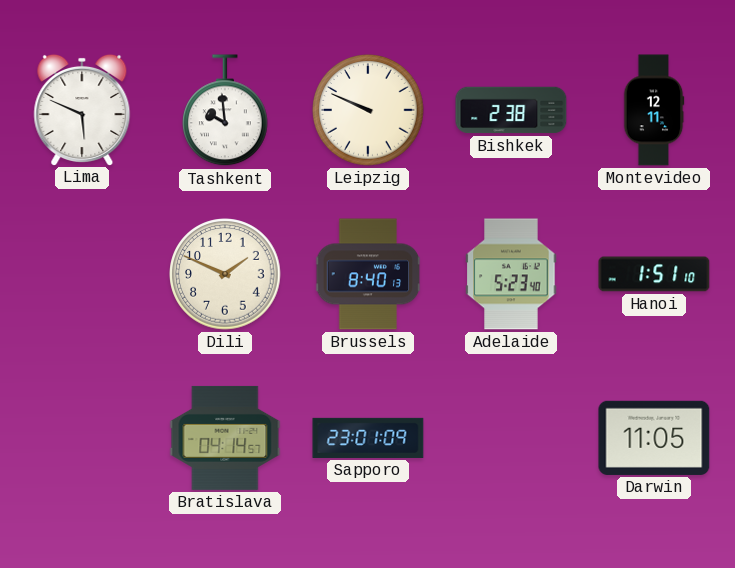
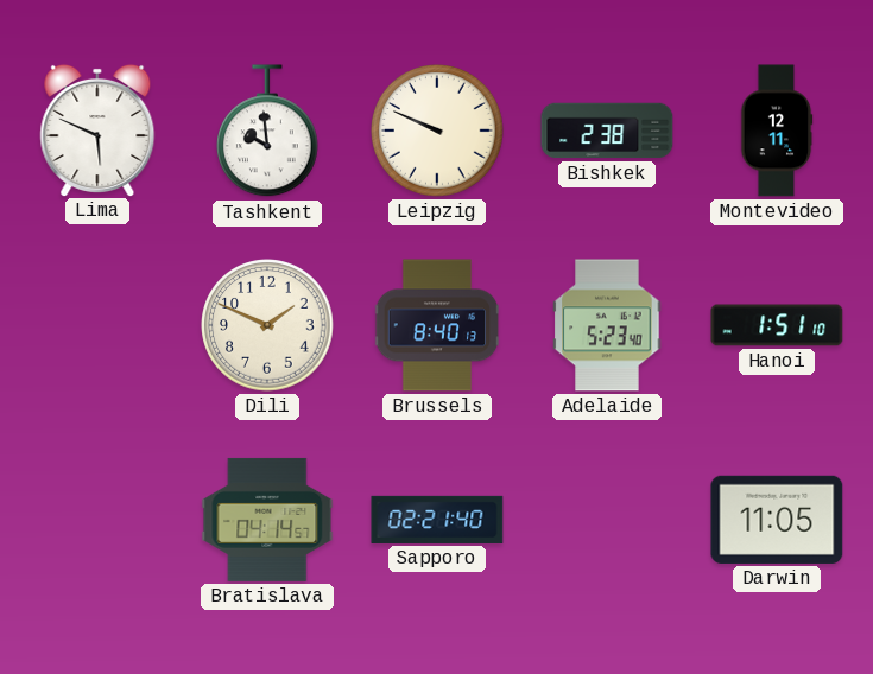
Sapporo: 23:01 -> 02:21
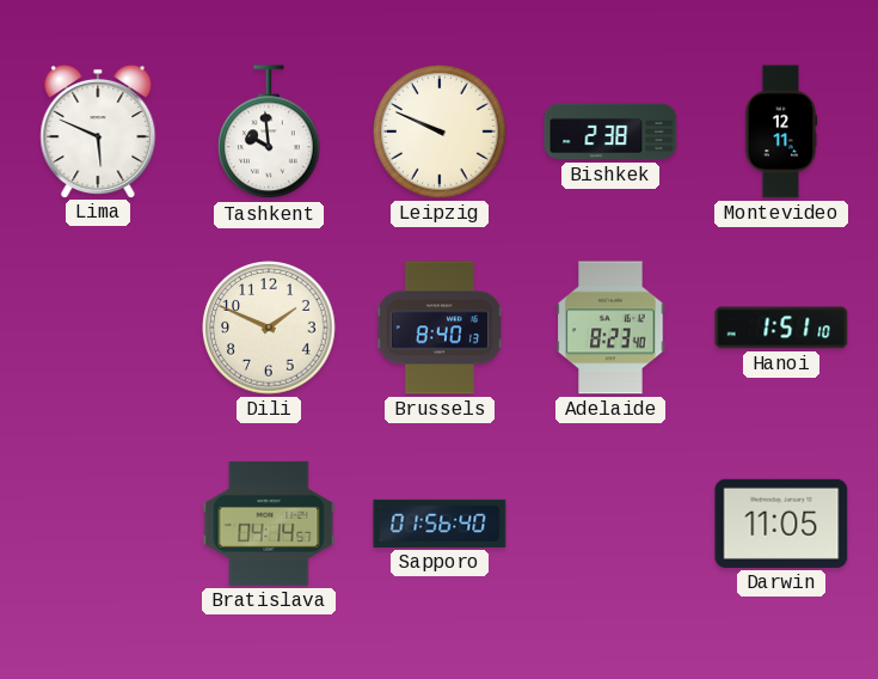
Adelaide: 5:23 -> 8:23
Sapporo: 02:21 -> 01:56
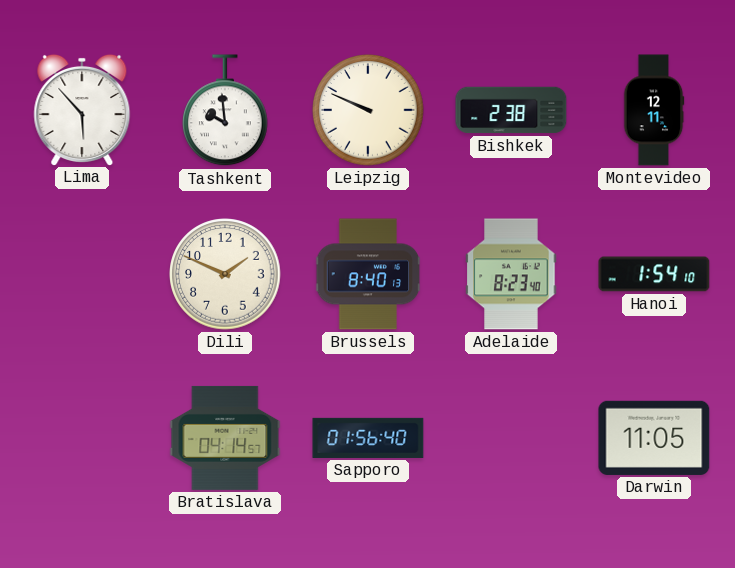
Lima: 5:49 -> 5:53
Hanoi: 1:51 -> 1:54
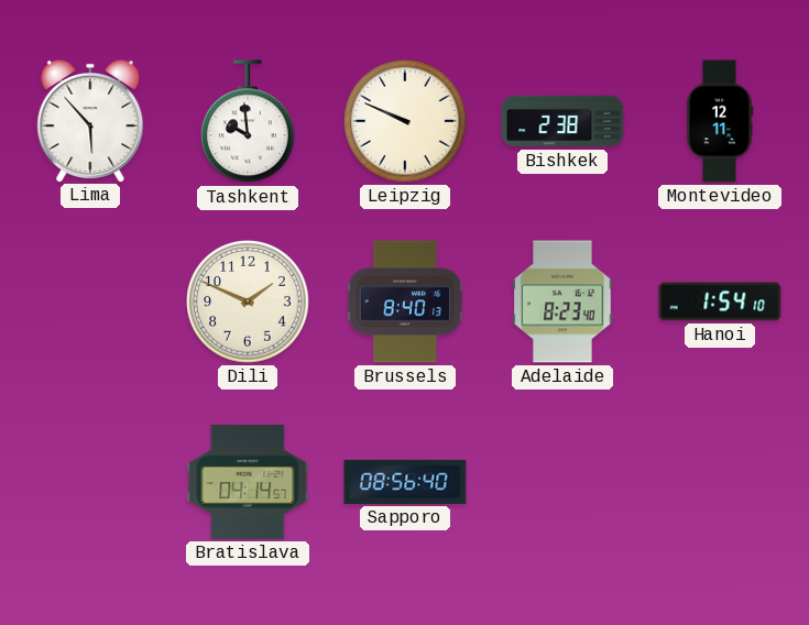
Sapporo: 01:56 -> 08:56
Darwin: 11:05 -> none
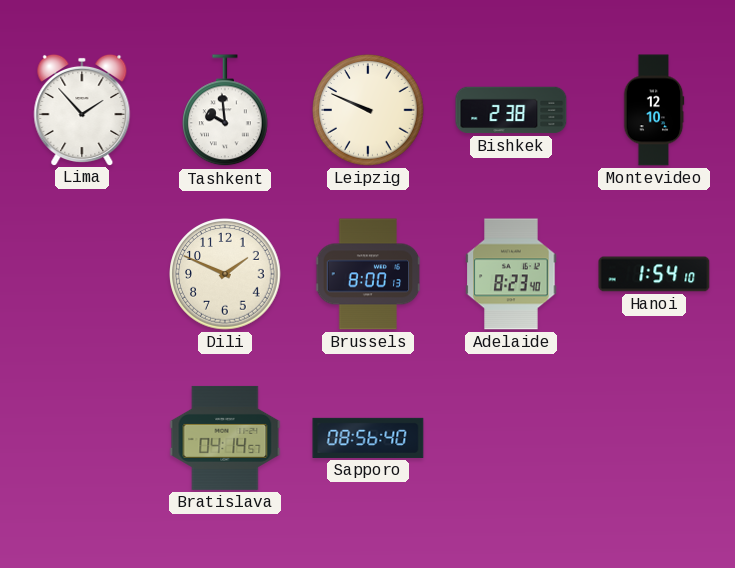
Lima: 5:53 -> 1:53
Montevideo: 12:11 -> 12:10
Brussels: 8:40 -> 8:00
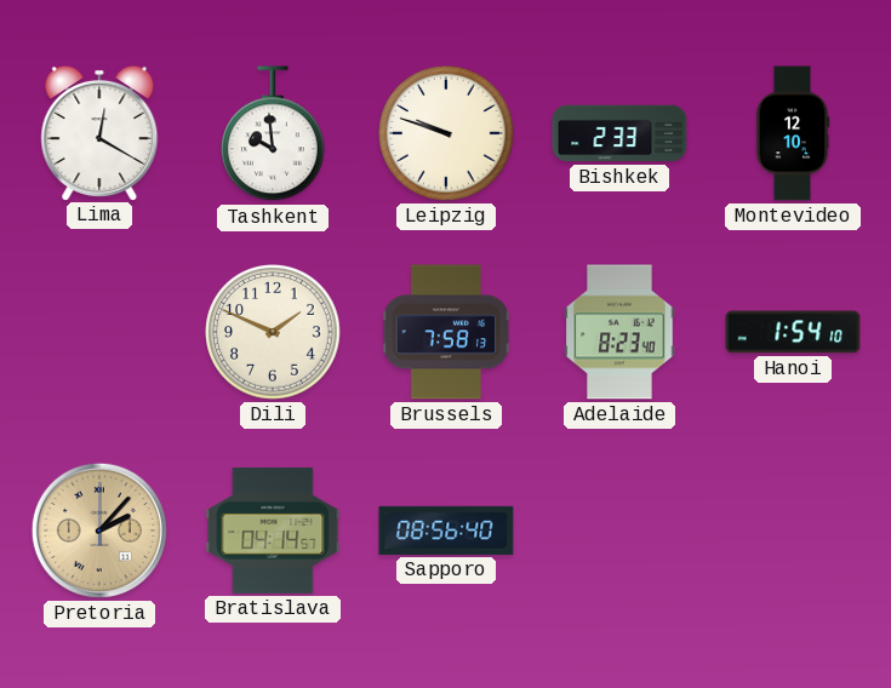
Lima: 1:53 -> 12:20
Leipzig: 9:49 -> 9:48
Bishkek: 2:38 -> 2:33
Brussels: 8:00 -> 7:58
Pretoria: none -> 2:07
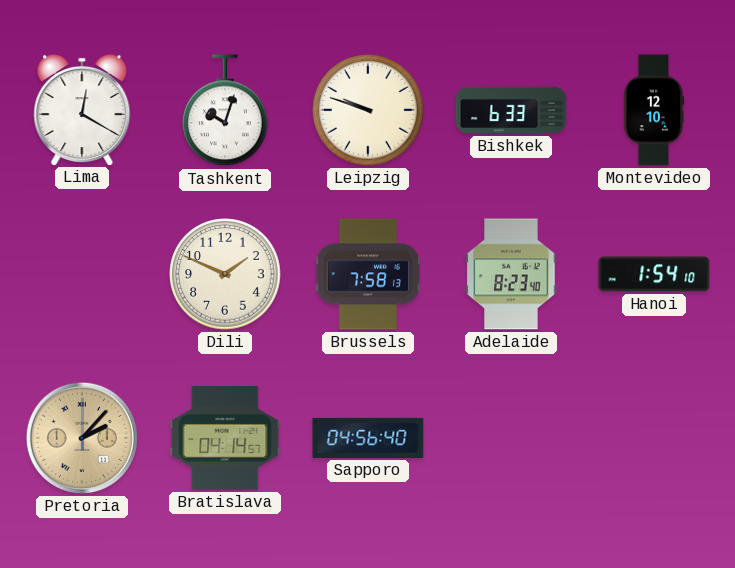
Tashkent: 9:59 -> 10:03
Bishkek: 2:33 -> 6:33
Sapporo: 08:56 -> 04:56
